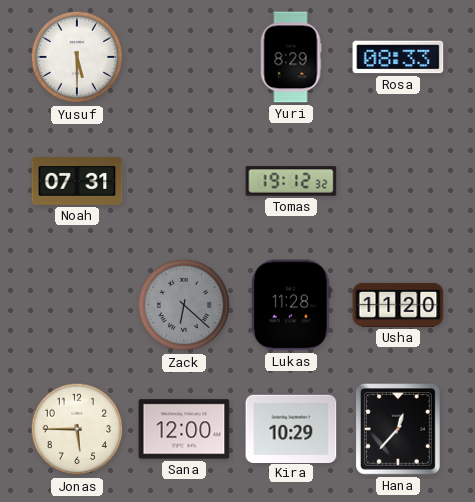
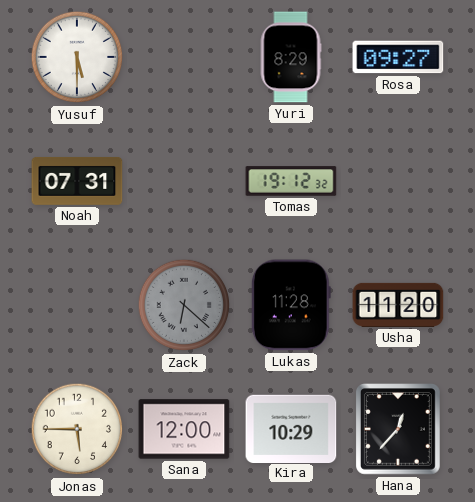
Rosa: 08:33 -> 09:27
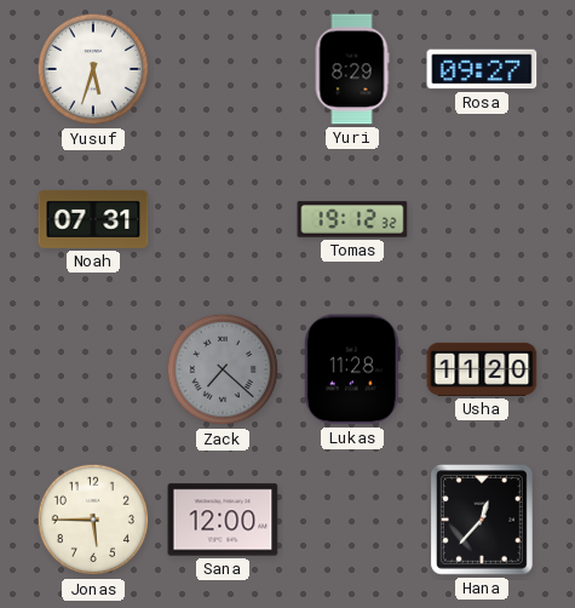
Yusuf: 5:30 -> 5:33
Zack: 6:22 -> 7:22
Kira: 10:29 -> none
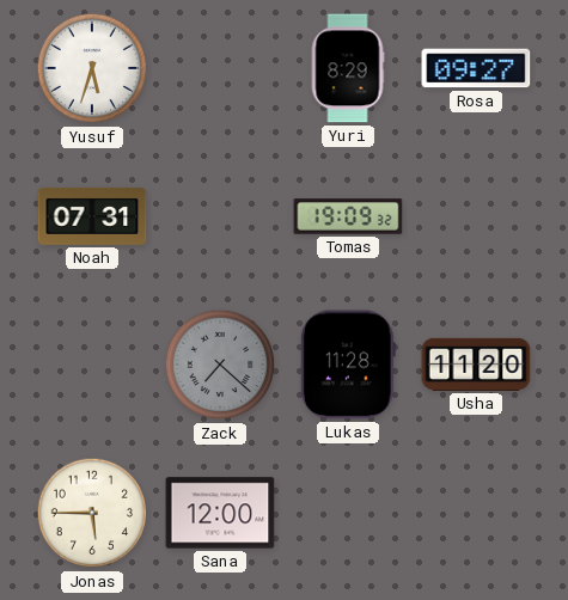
Tomas: 19:12 -> 19:09
Hana: 12:37 -> none
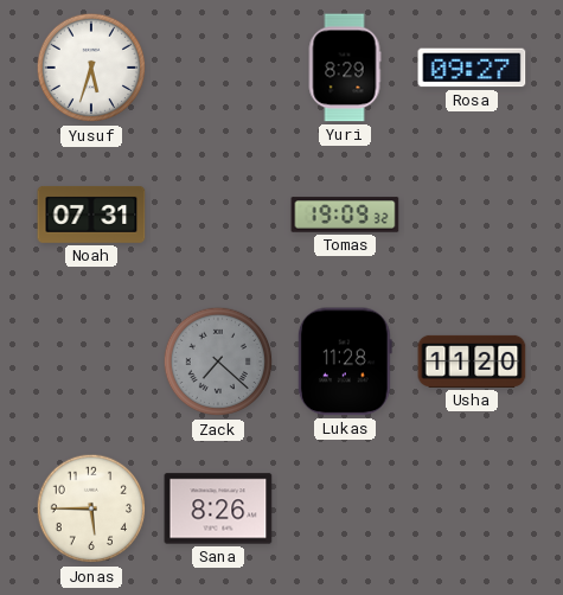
Sana: 12:00 -> 8:26
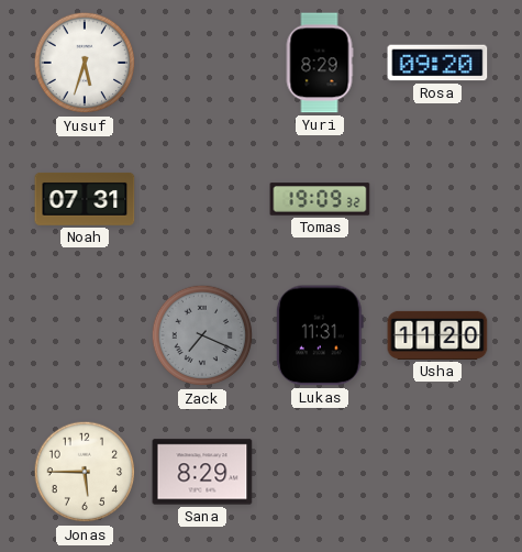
Rosa: 09:27 -> 09:20
Zack: 7:22 -> 7:19
Lukas: 11:28 -> 11:31
Sana: 8:26 -> 8:29
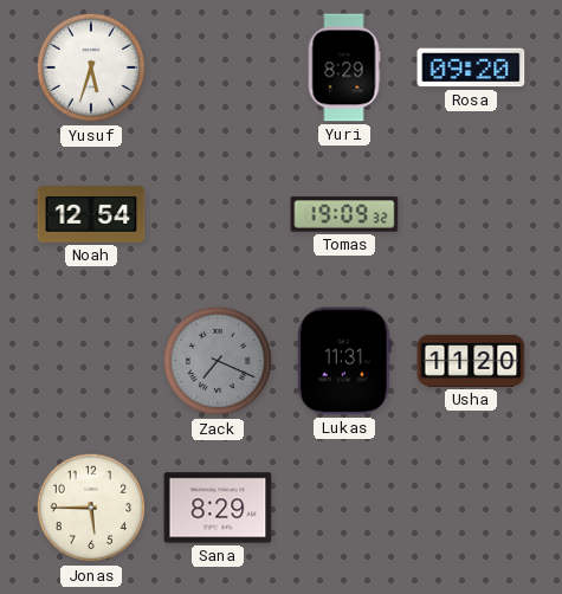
Noah: 07:31 -> 12:54
